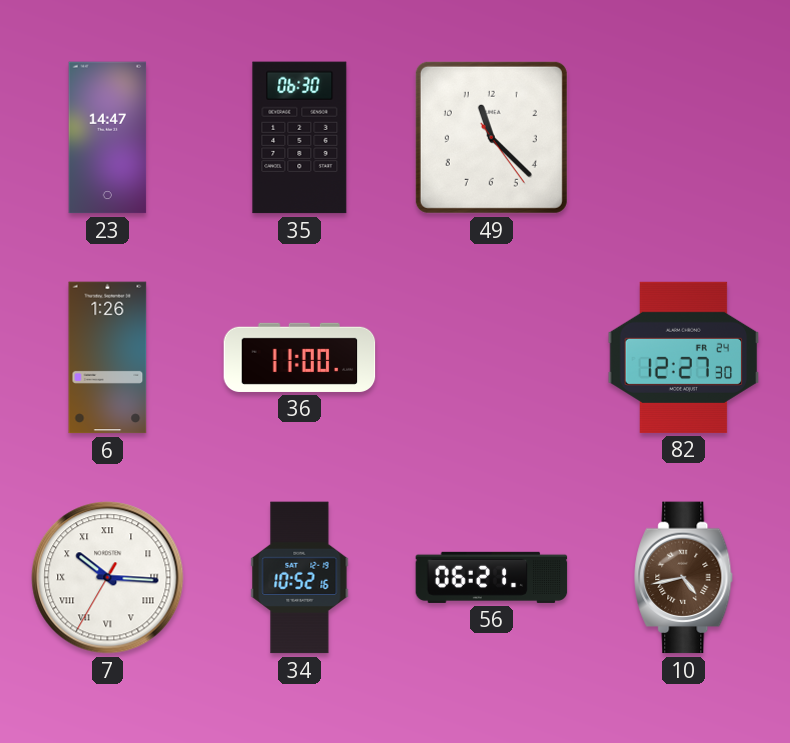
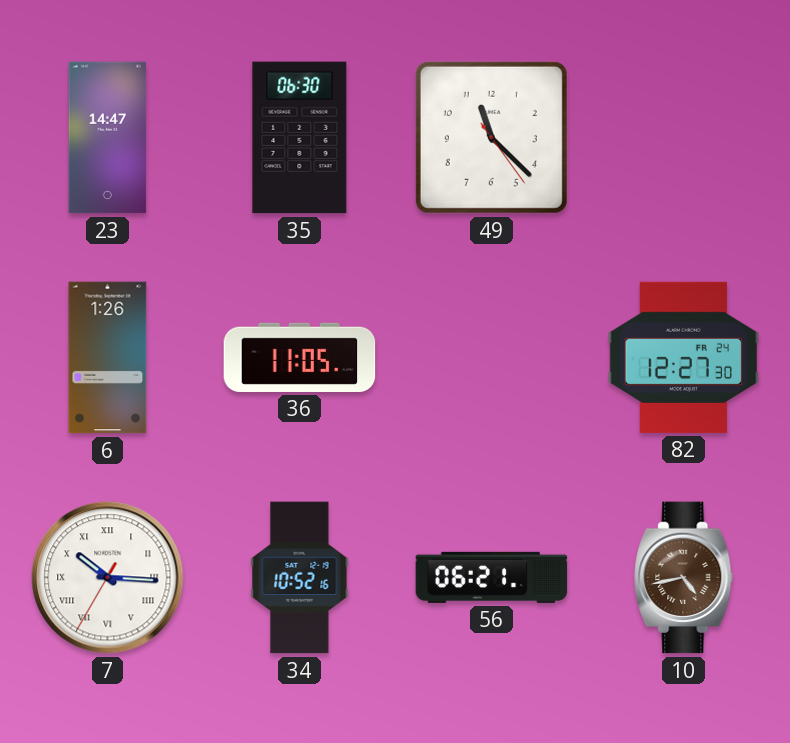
36: 11:00 -> 11:05
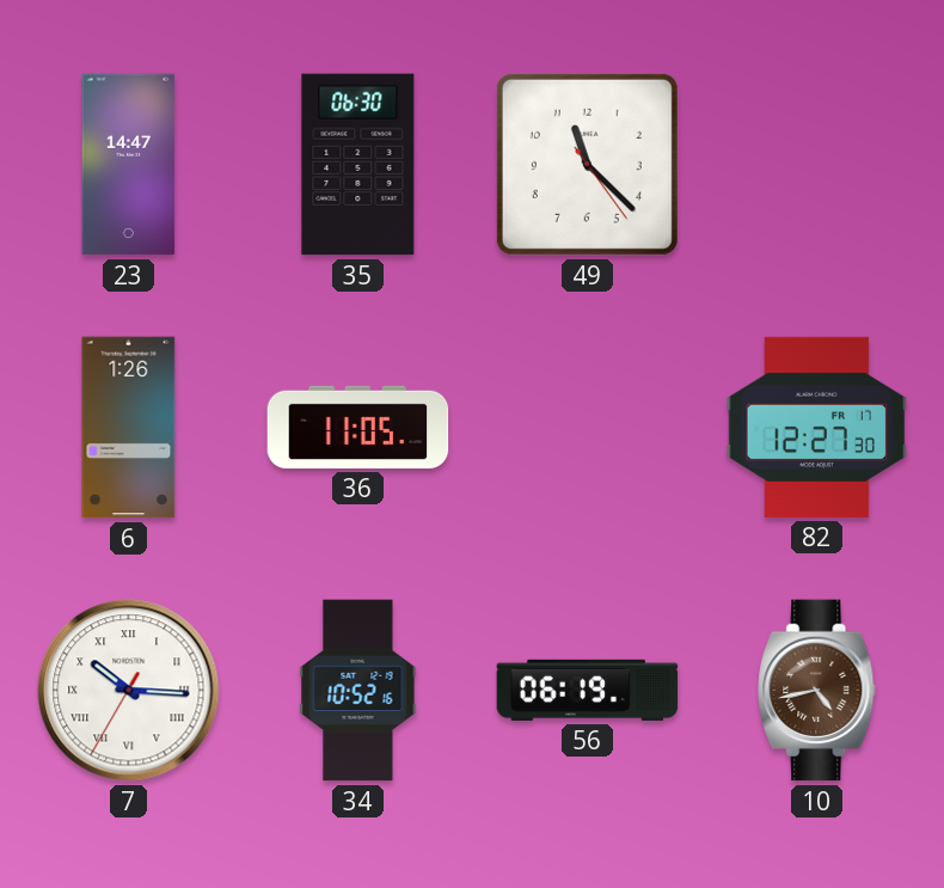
82 date: FR 24 -> FR 17
56: 06:21 -> 06:19
